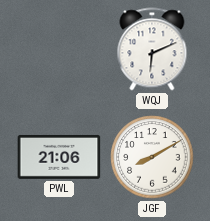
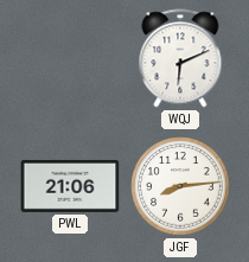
JGF: 8:10 -> 8:14
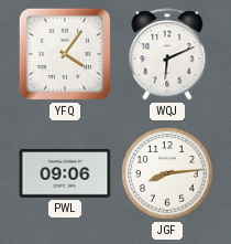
YFQ: none -> 4:06
PWL: 21:06 -> 09:06
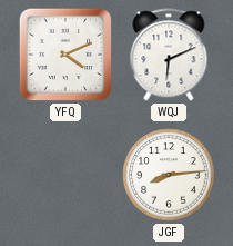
YFQ: 4:06 -> 4:11
PWL: 09:06 -> none
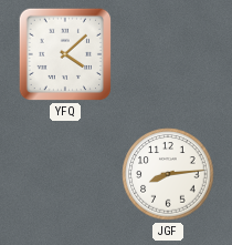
YFQ: 4:11 -> 4:08
WQJ: 6:11 -> none
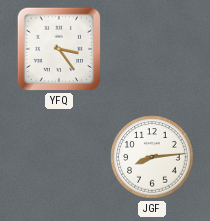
YFQ: 4:08 -> 3:24
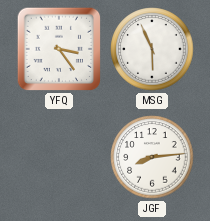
MSG: none -> 5:56
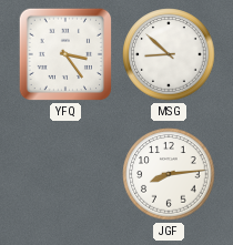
MSG: 5:56 -> 8:52
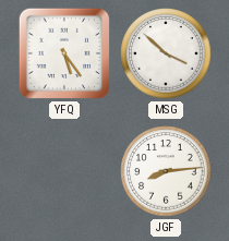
YFQ: 3:24 -> 5:24
MSG: 8:52 -> 3:52
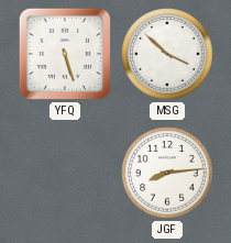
YFQ: 5:24 -> 5:27
